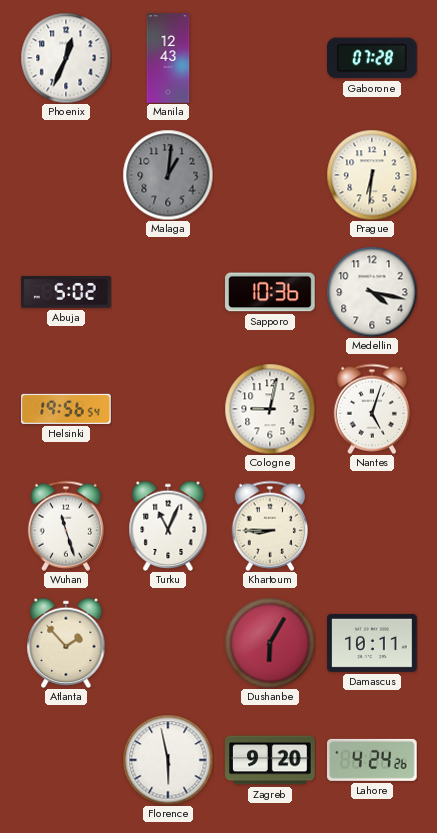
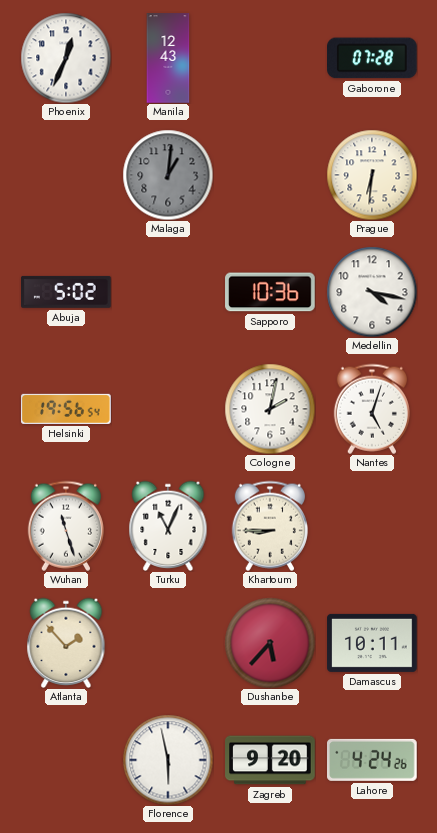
Cologne: 9:02 -> 2:02
Dushanbe: 6:05 -> 5:37
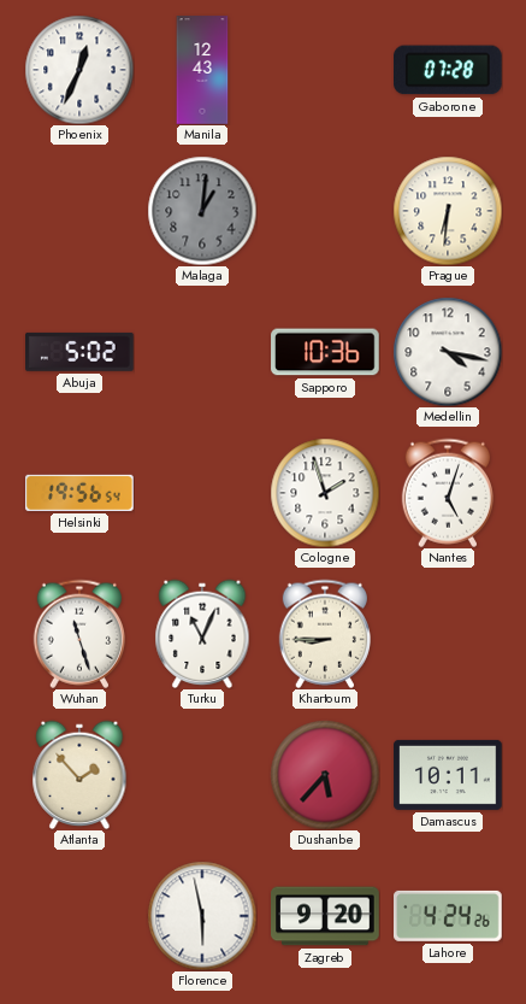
Cologne: 2:02 -> 1:57
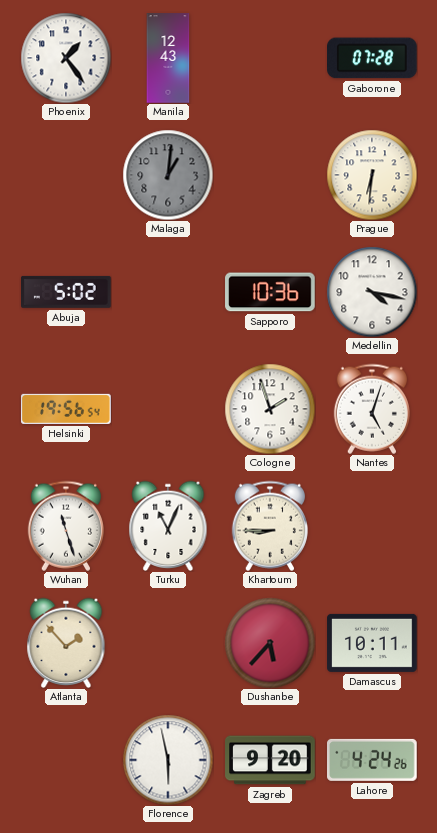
Phoenix: 12:34 -> 1:24
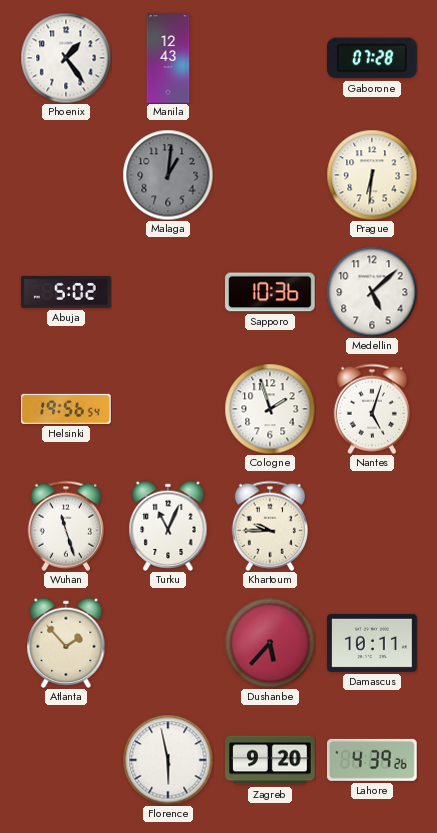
Medellin: 4:17 -> 5:08
Khartoum: 8:45 -> 9:45
Lahore: 4:24 -> 4:39
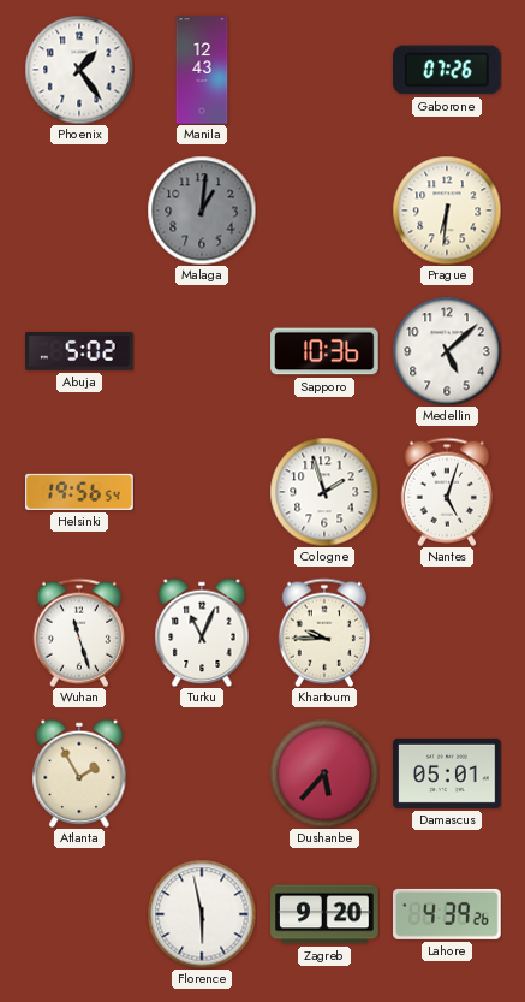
Gaborone: 07:28 -> 07:26
Atlanta: 1:53 -> 1:55
Damascus: 10:11 -> 05:01
